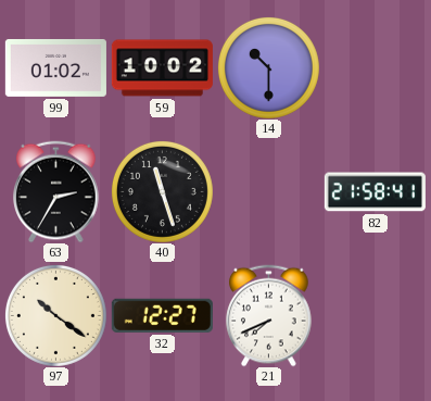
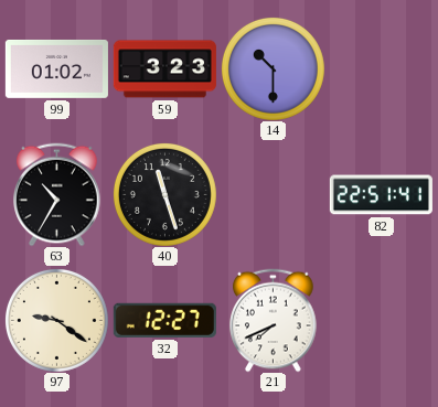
59: 10:02 -> 3:23
63: 2:35 -> 10:35
82: 21:58 -> 22:51
97: 10:21 -> 9:21
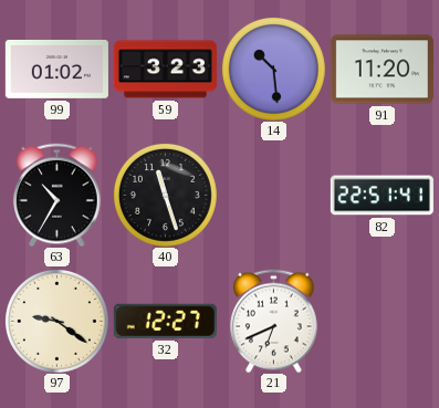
14: 10:30 -> 10:29
91: none -> 11:20
21: 7:41 -> 6:41
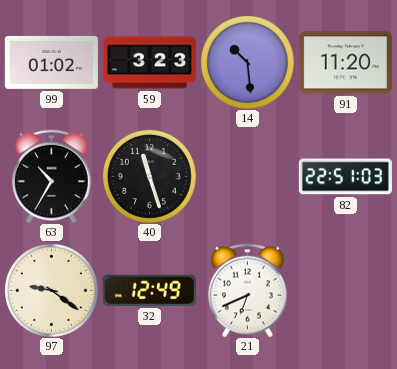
82: 22:51:41 -> 22:51:03
32: 12:27 -> 12:49
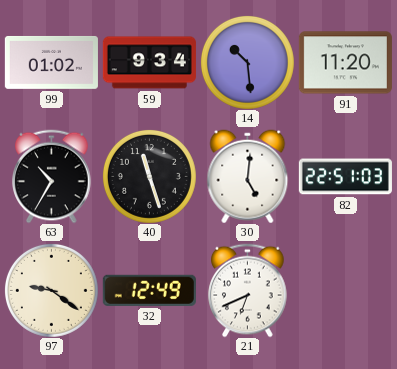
59: 3:23 -> 9:34
30: none -> 5:01
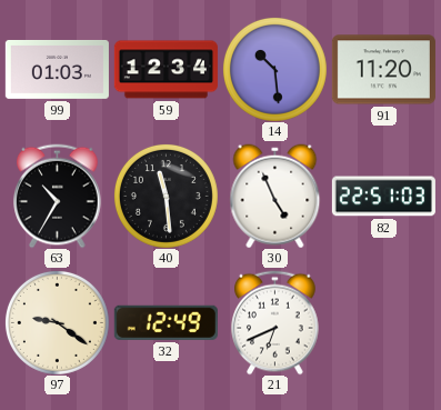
99: 01:02 -> 01:03
59: 9:34 -> 12:34
40: 11:27 -> 11:29
30: 5:01 -> 4:56
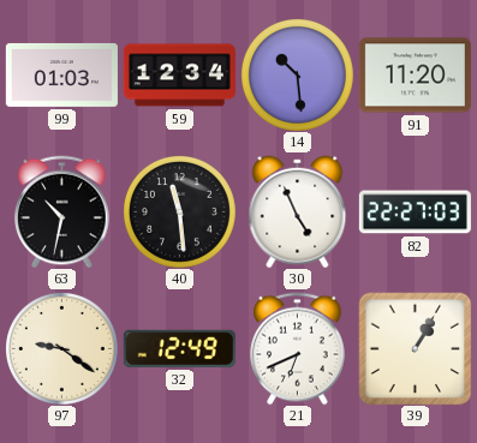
63: 10:35 -> 10:32
82: 22:51 -> 22:27
39: none -> 1:05
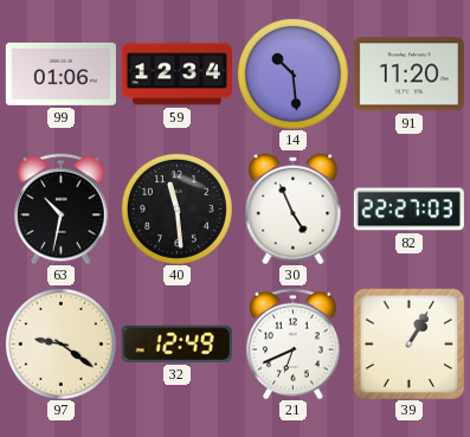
99: 01:03 -> 01:06
